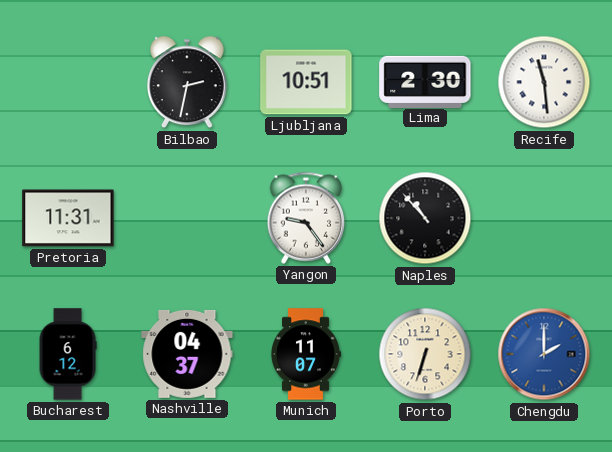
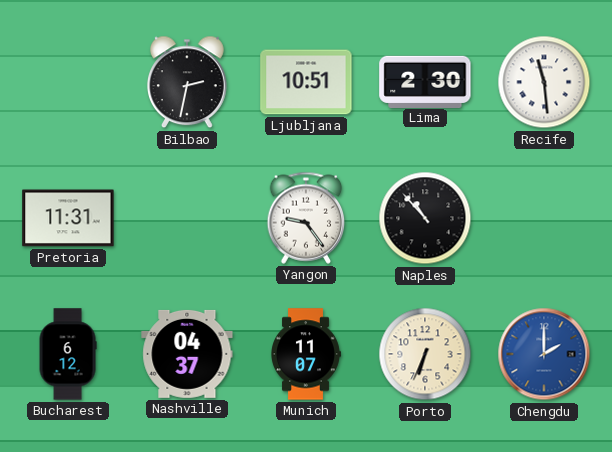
Porto: 6:33 -> 6:34
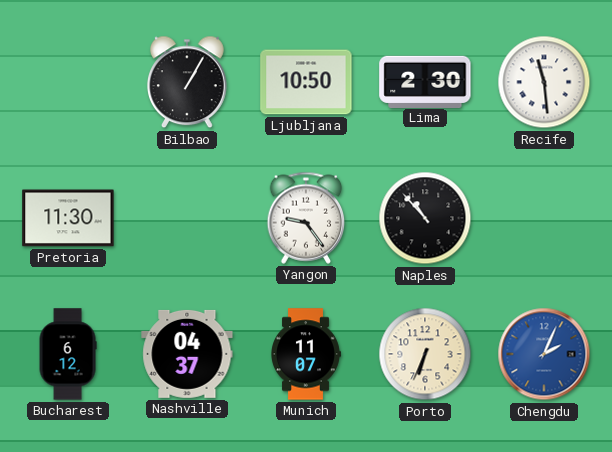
Bilbao: 2:32 -> 1:05
Ljubljana: 10:51 -> 10:50
Pretoria: 11:31 -> 11:30
Chengdu: 2:00 -> 2:04
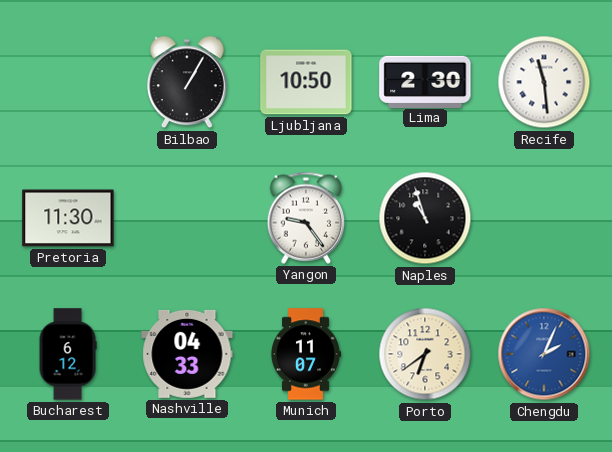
Naples: 10:53 -> 10:57
Nashville: 04:37 -> 04:33
Porto: 6:34 -> 6:39
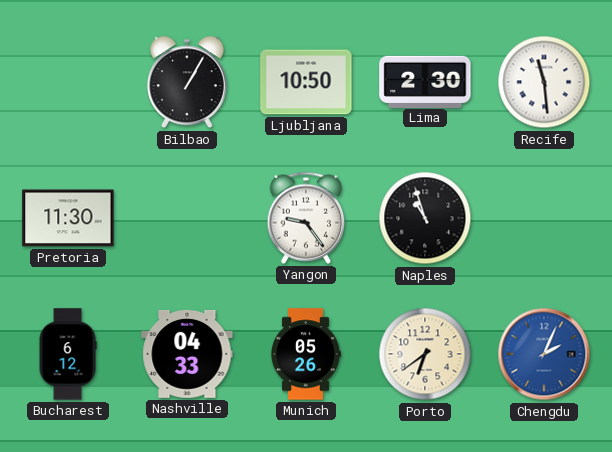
Munich: 11:07 -> 05:26
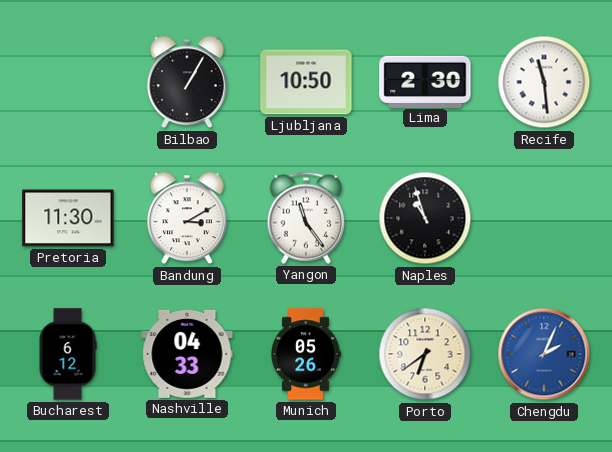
Bandung: none -> 3:10
Yangon: 9:24 -> 11:24
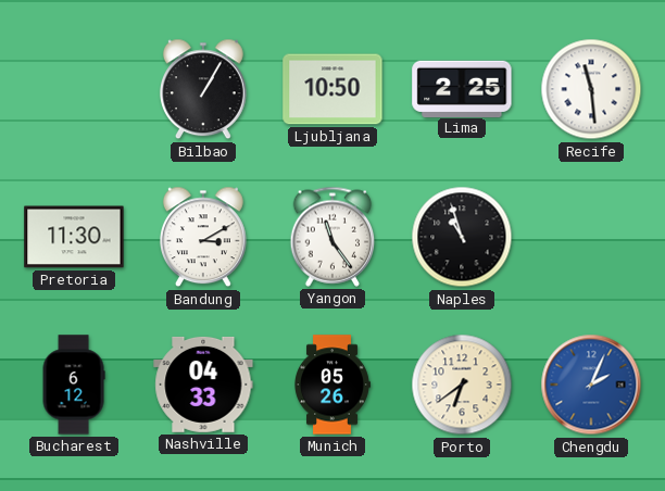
Lima: 2:30 -> 2:25
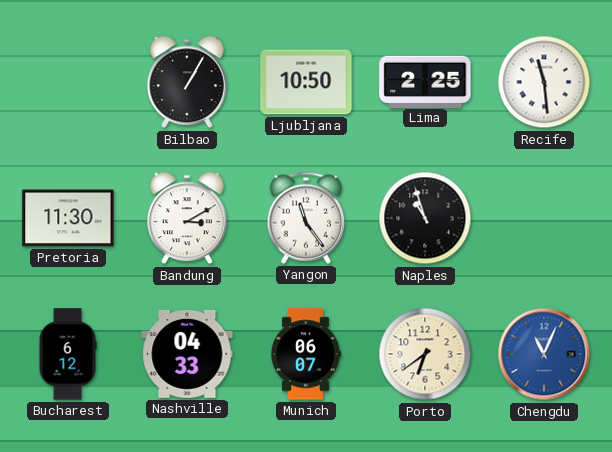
Munich: 05:26 -> 06:07
Chengdu: 2:04 -> 11:04
